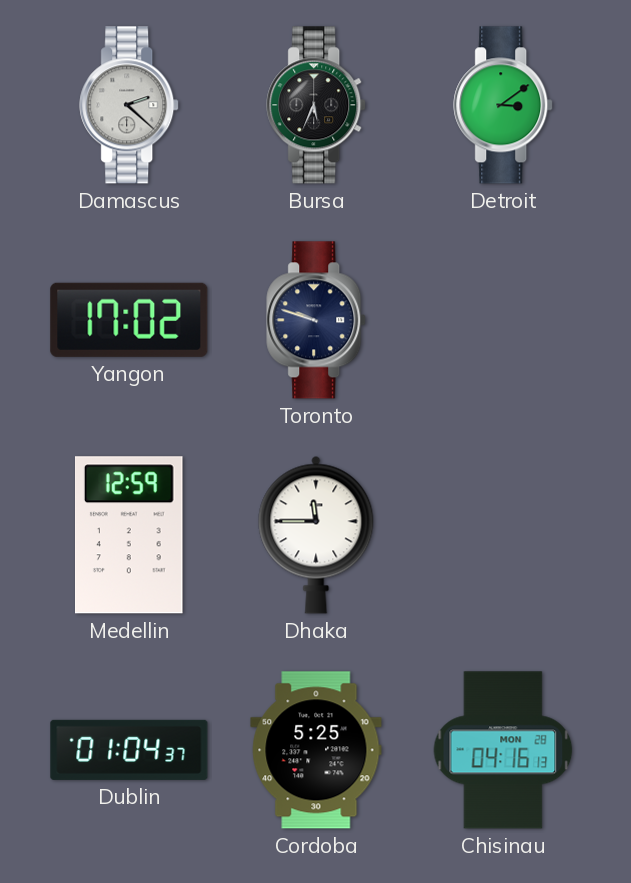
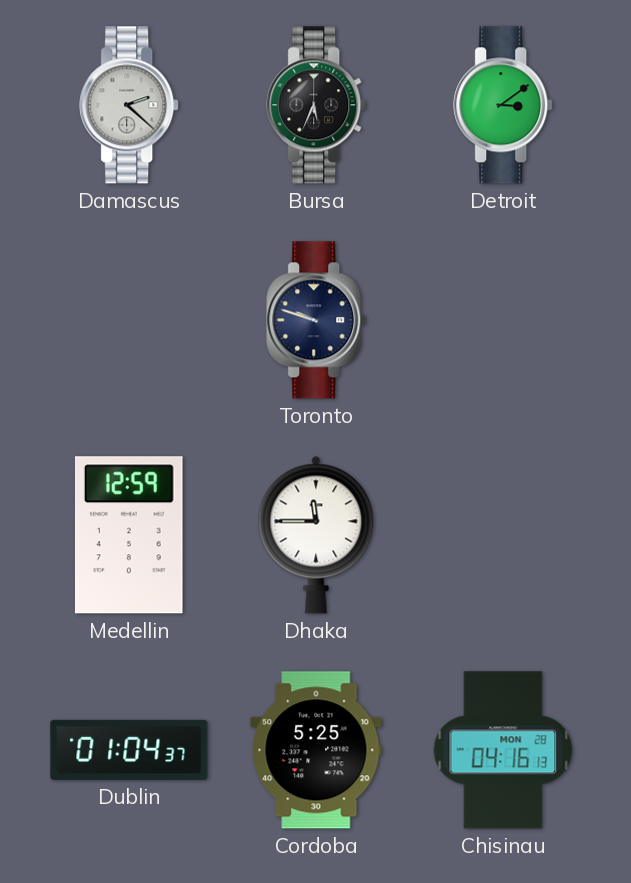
Yangon: 17:02 -> none
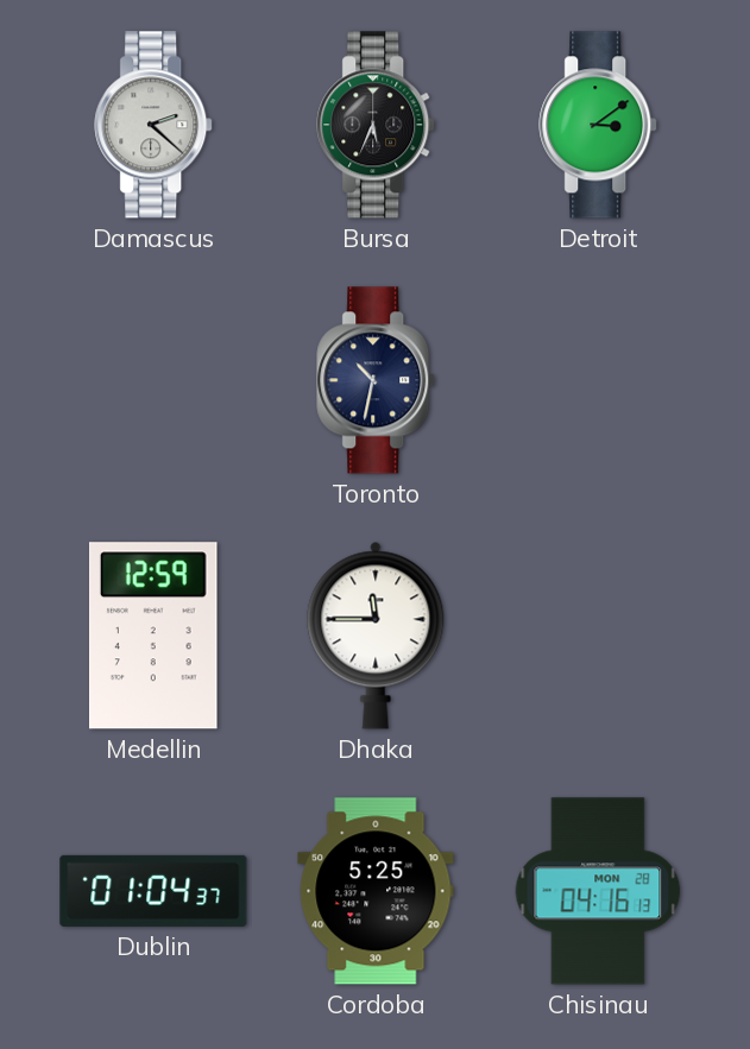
Toronto: 9:48 -> 10:32
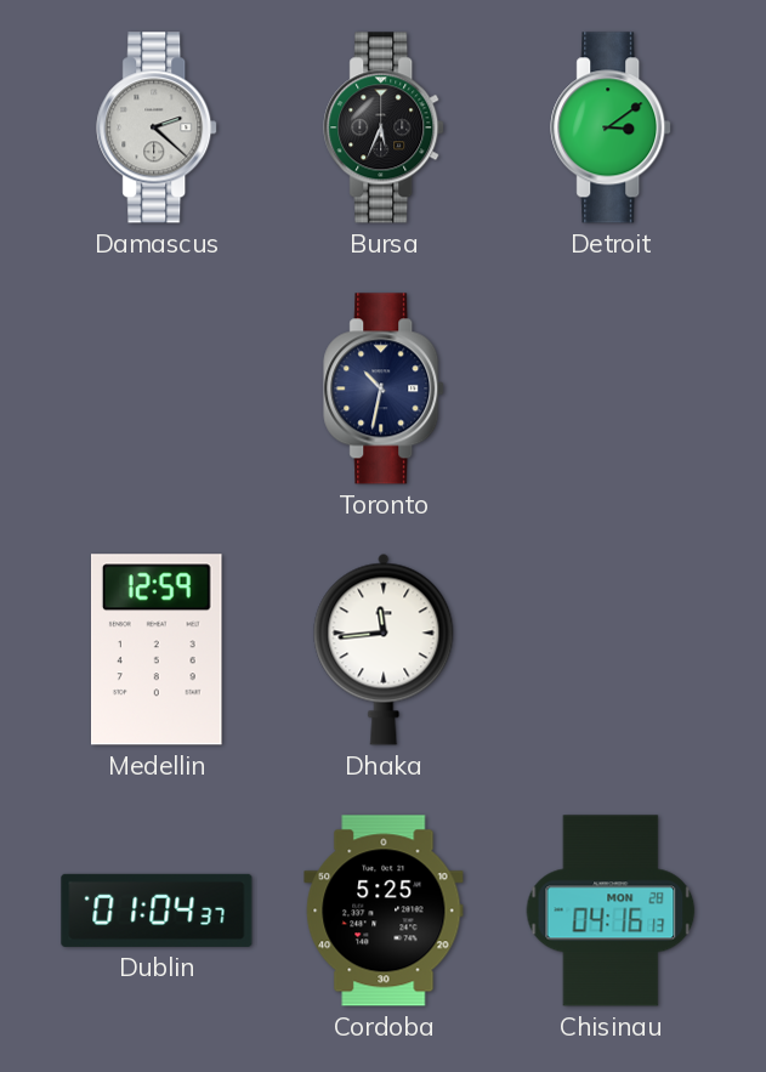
Dhaka: 11:45 -> 11:44
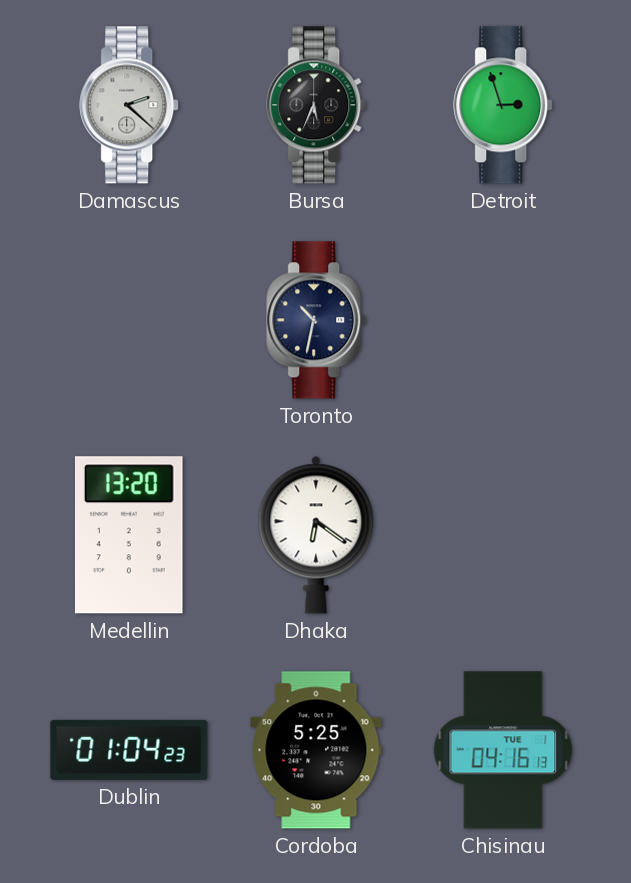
Detroit: 3:09 -> 2:57
Medellin: 12:59 -> 13:20
Dhaka: 11:44 -> 6:21
Dublin: 01:04:37 -> 01:04:23
Chisinau date: MON 28 -> TUE 1
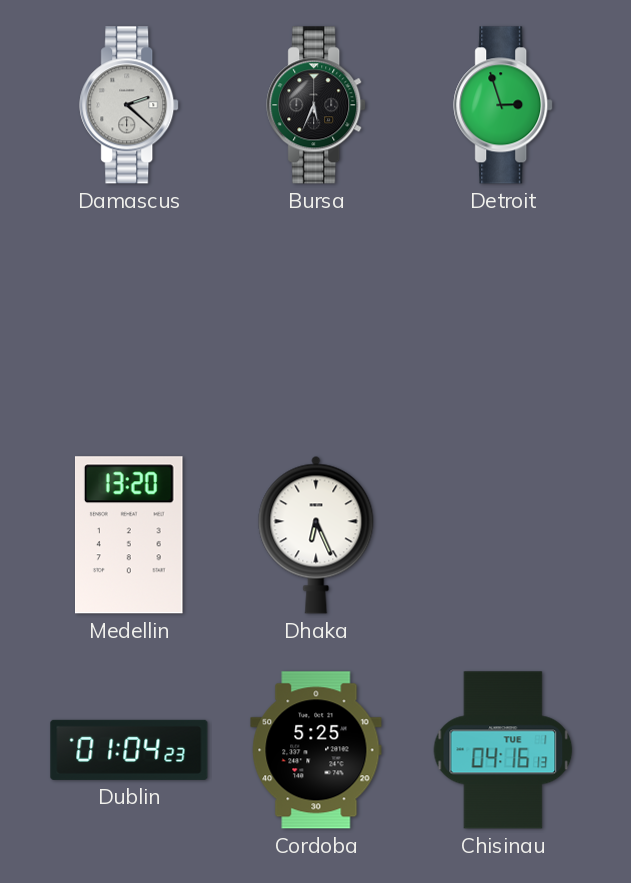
Toronto: 10:32 -> none
Dhaka: 6:21 -> 6:26
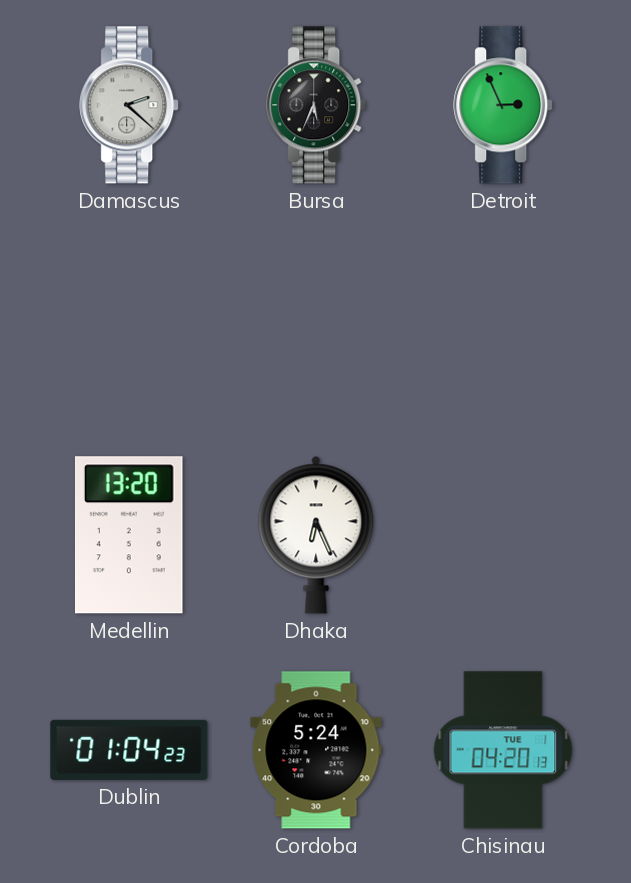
Detroit: 2:57 -> 2:56
Cordoba: 5:25 -> 5:24
Chisinau: 04:16 -> 04:20
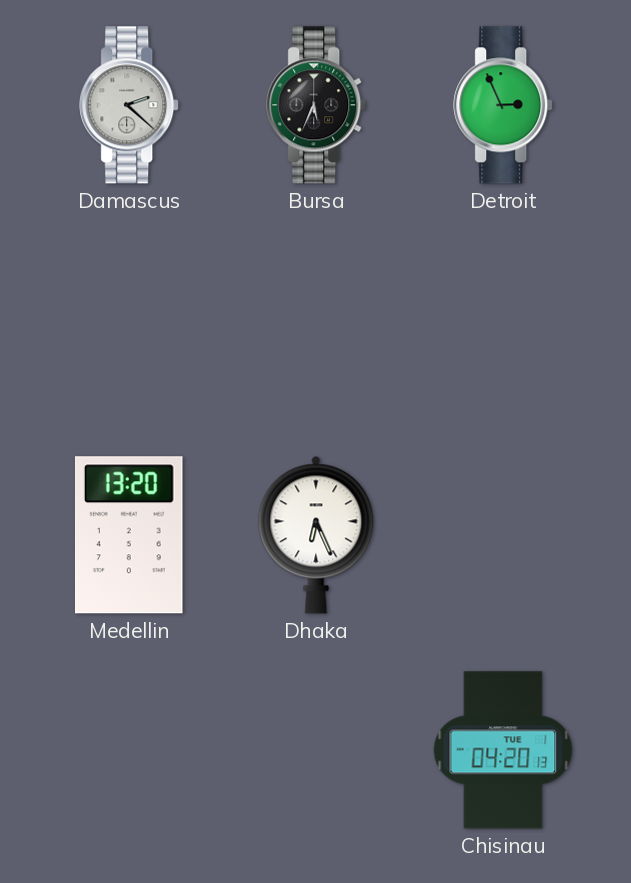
Dublin: 01:04 -> none
Cordoba: 5:24 -> none
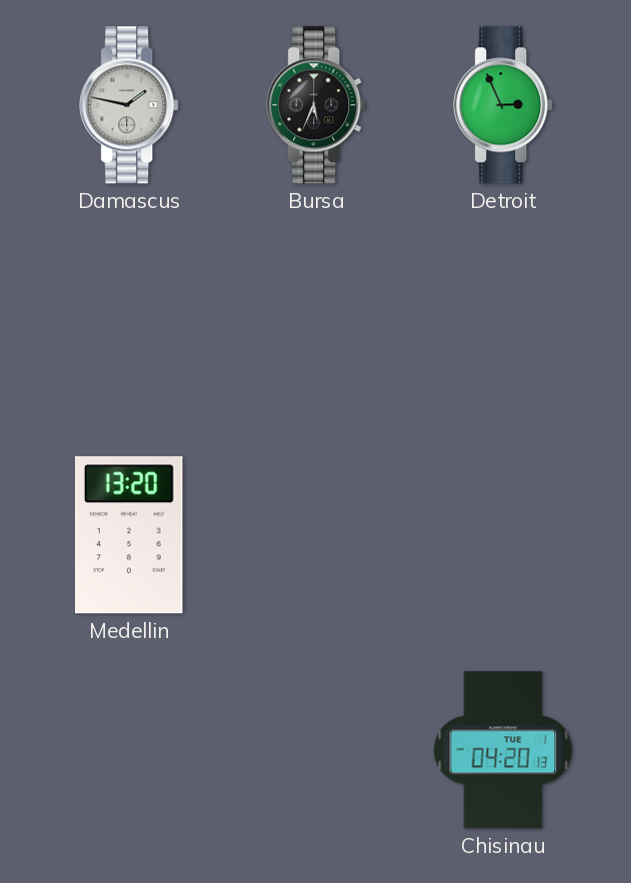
Damascus: 2:22 -> 1:47
Dhaka: 6:26 -> none
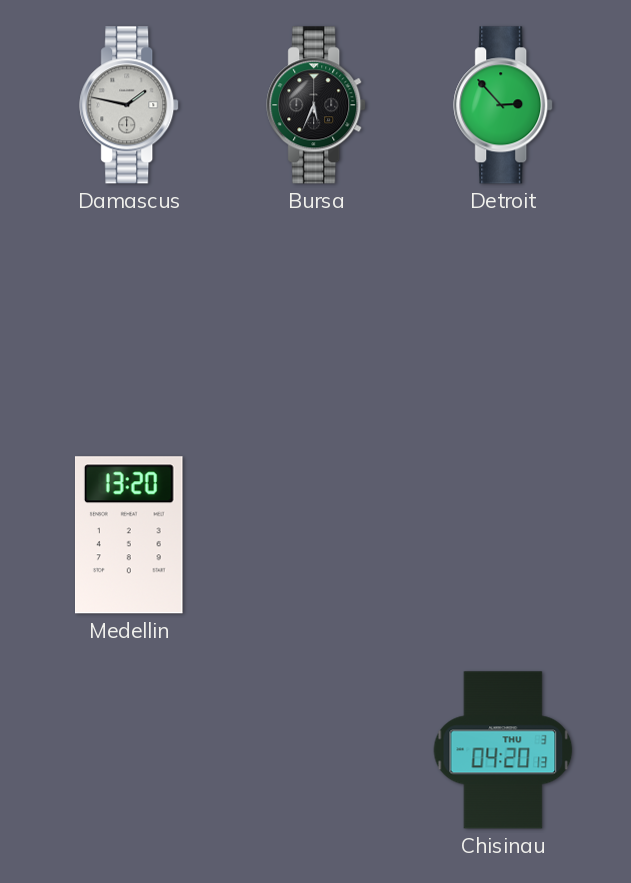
Detroit: 2:56 -> 2:53
Chisinau date: TUE 1 -> THU 3
